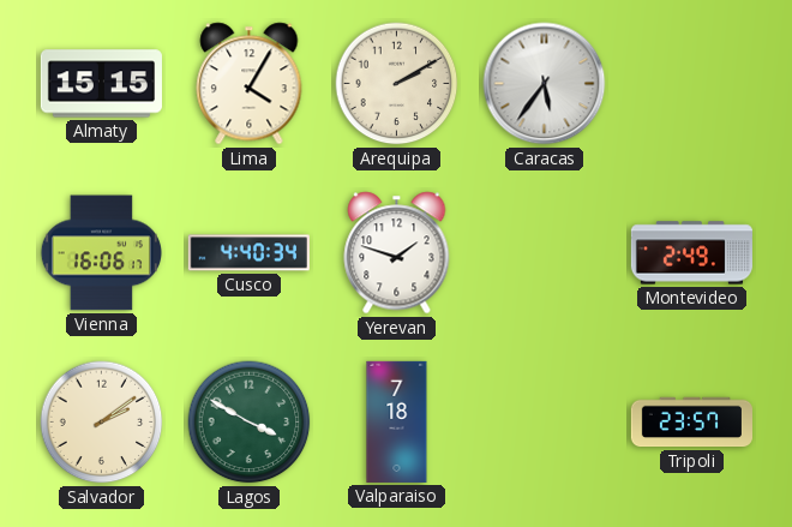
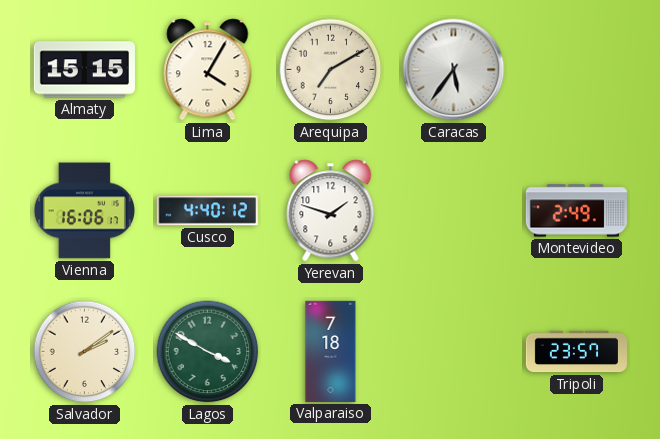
Arequipa: 2:10 -> 7:10
Cusco: 4:40:34 -> 4:40:12
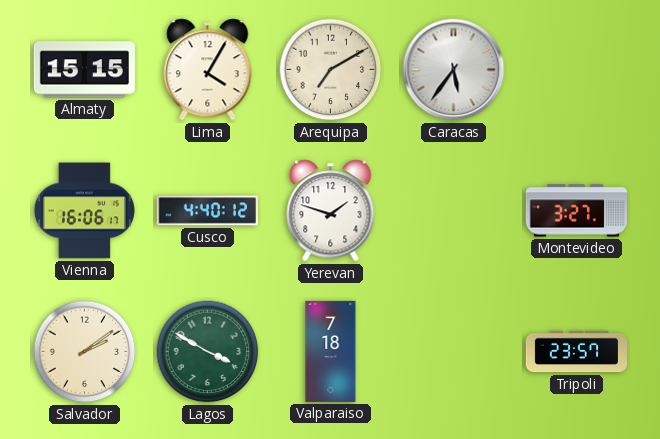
Montevideo: 2:49 -> 3:27
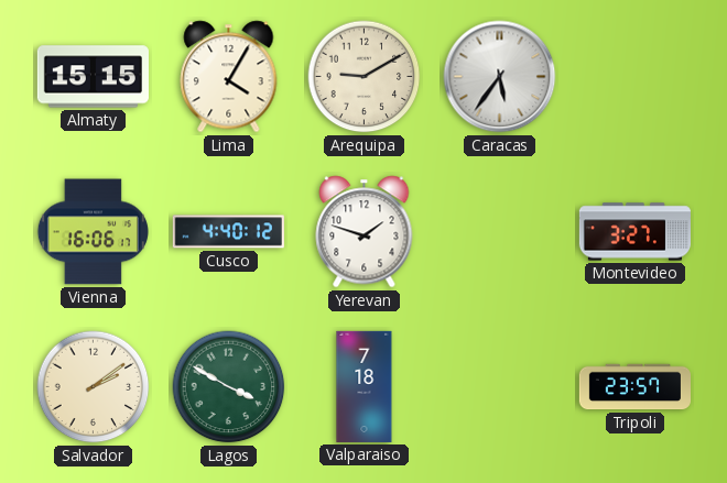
Arequipa: 7:10 -> 9:10
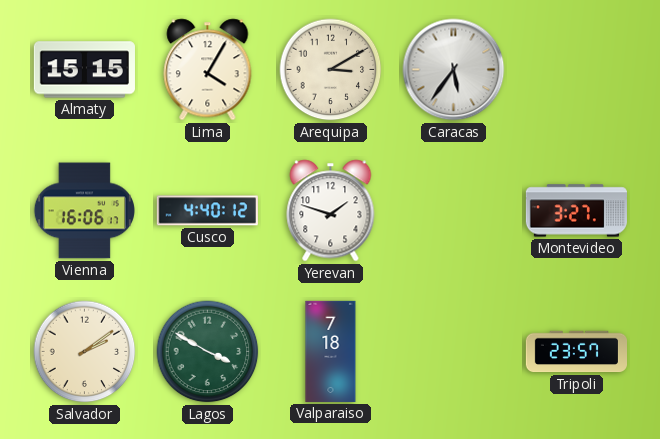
Arequipa: 9:10 -> 3:10
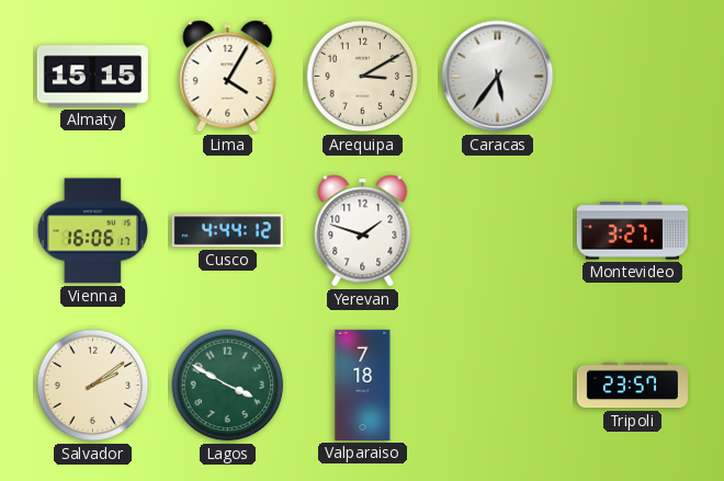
Cusco: 4:40 -> 4:44
